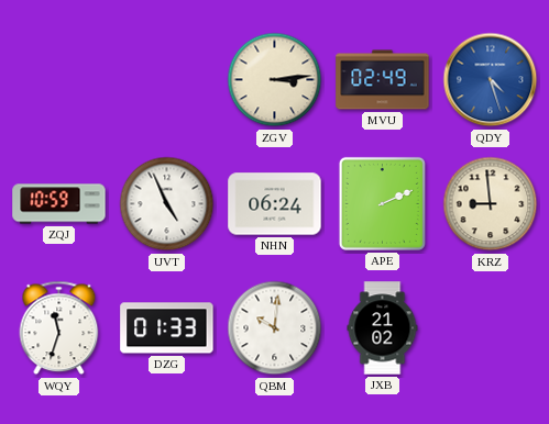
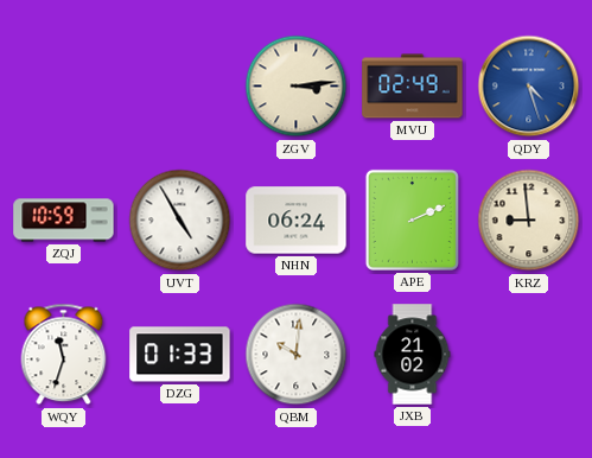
UVT: 4:56 -> 4:55
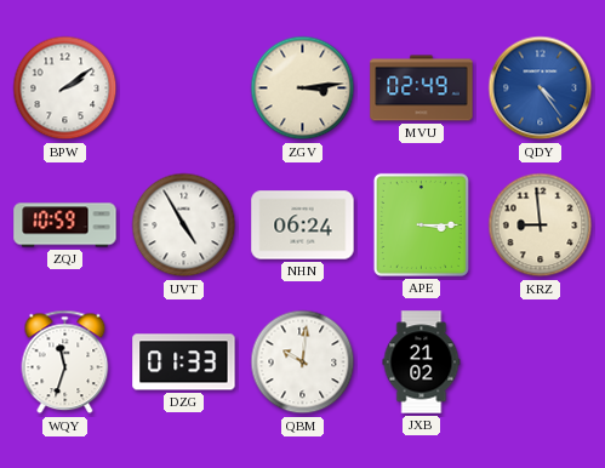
BPW: none -> 2:09
QDY: 4:27 -> 4:24
APE: 2:11 -> 3:15
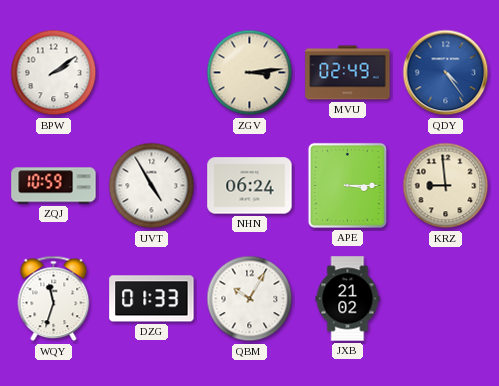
QBM: 10:01 -> 10:05
